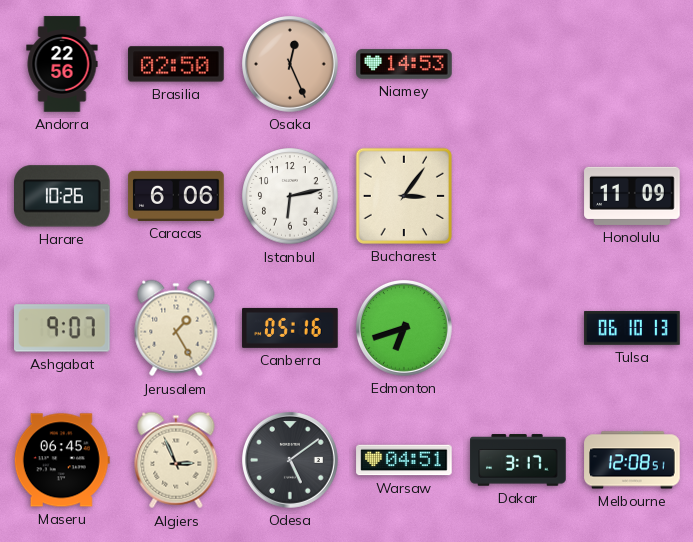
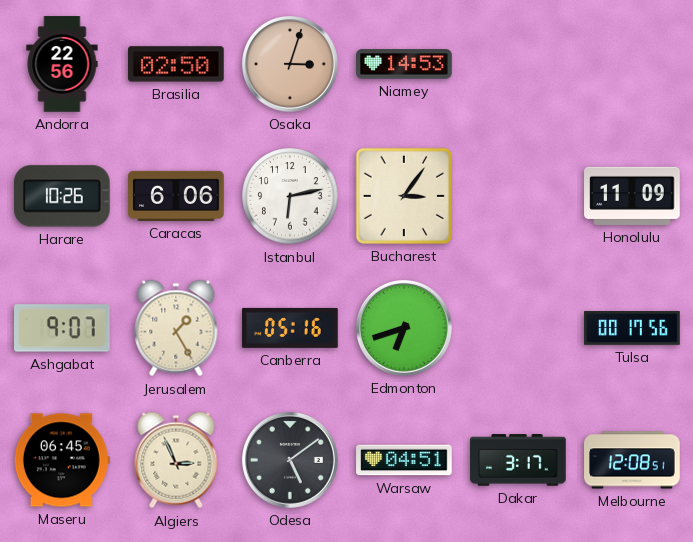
Osaka: 12:26 -> 3:03
Tulsa: 06:10 -> 00:17
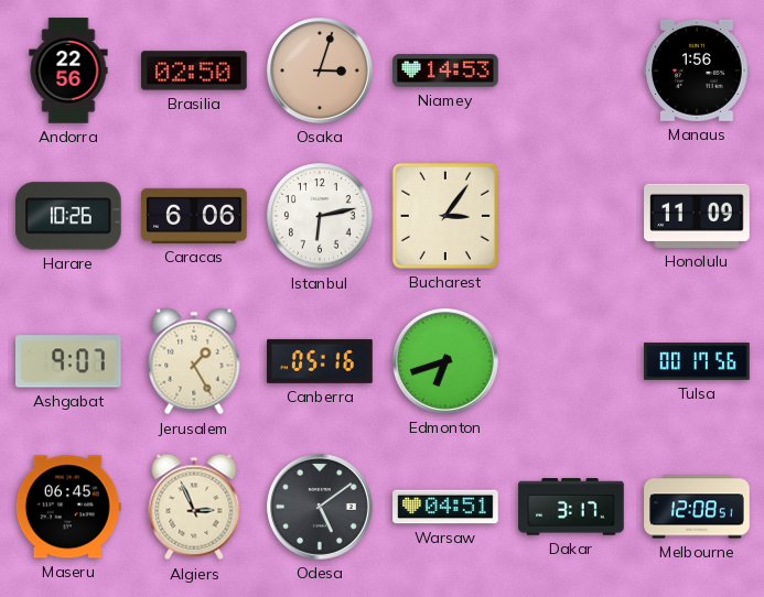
Manaus: none -> 1:56
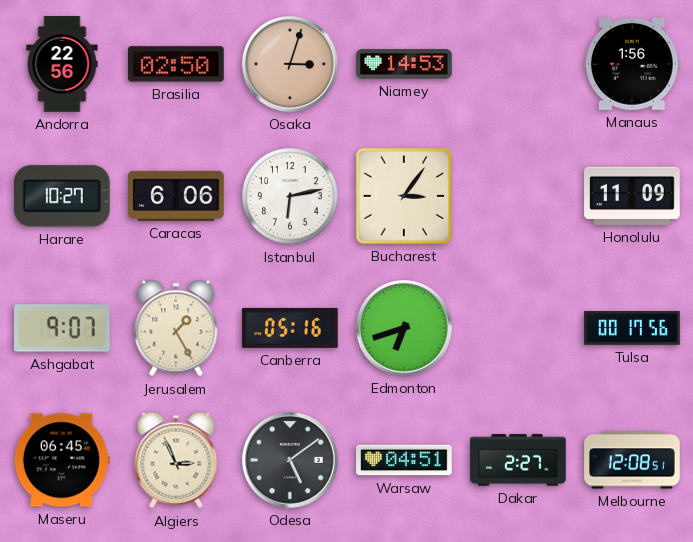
Harare: 10:26 -> 10:27
Dakar: 3:17 -> 2:27
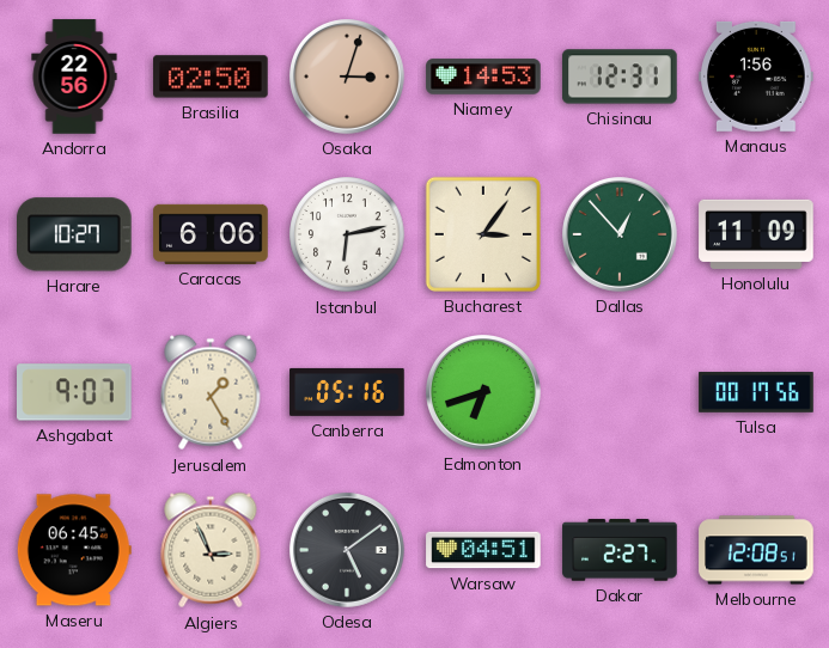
Chisinau: none -> 12:31
Dallas: none -> 12:53
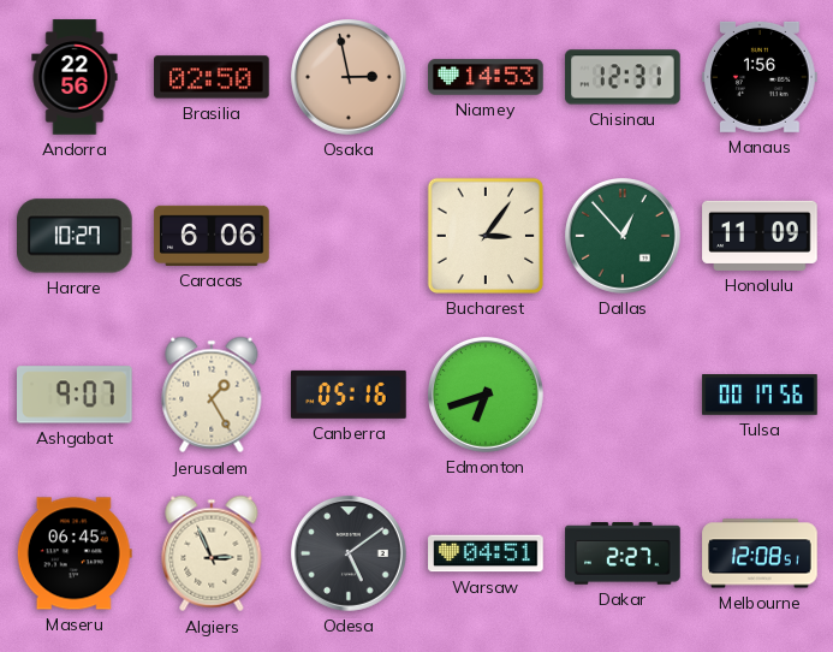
Osaka: 3:03 -> 2:58
Istanbul: 6:13 -> none
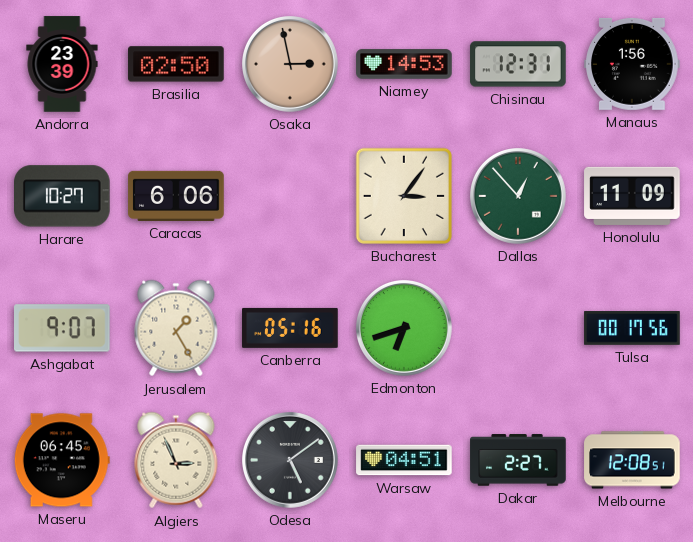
Andorra: 22:56 -> 23:39
